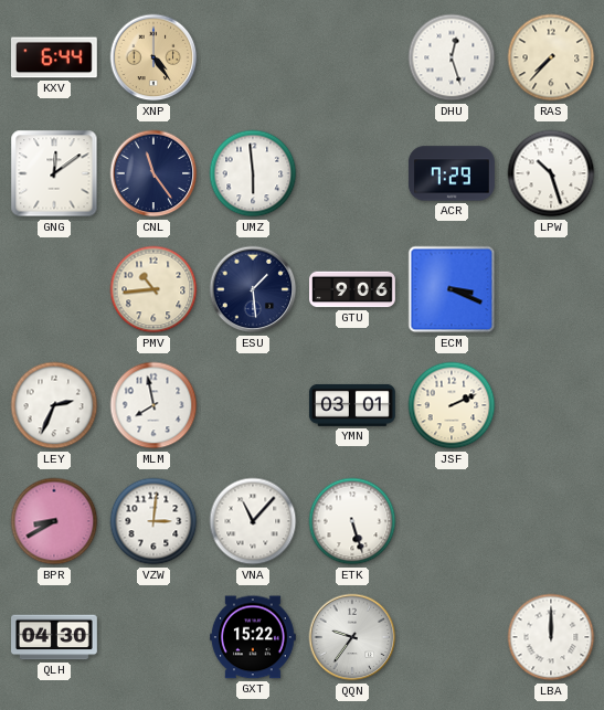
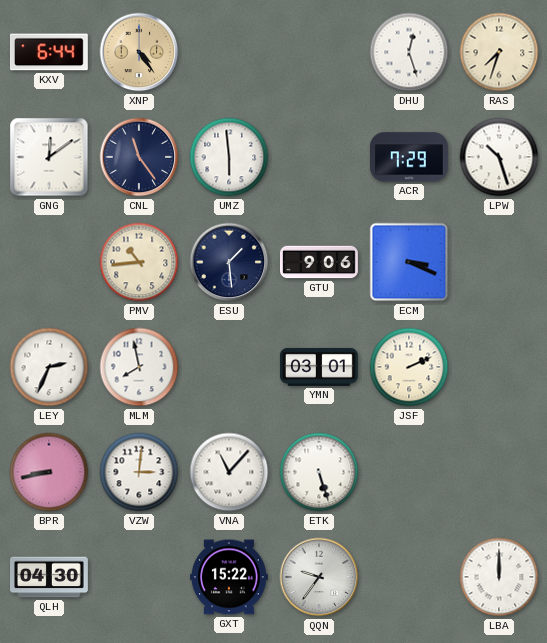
RAS: 7:37 -> 7:33
BPR: 8:40 -> 8:43
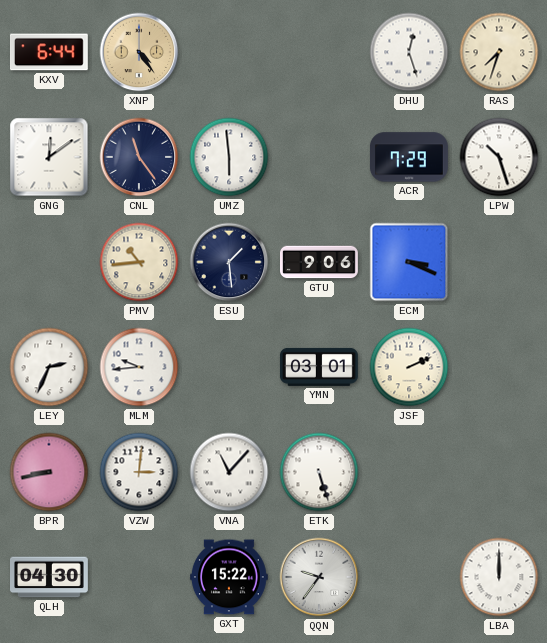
MLM: 7:58 -> 9:44
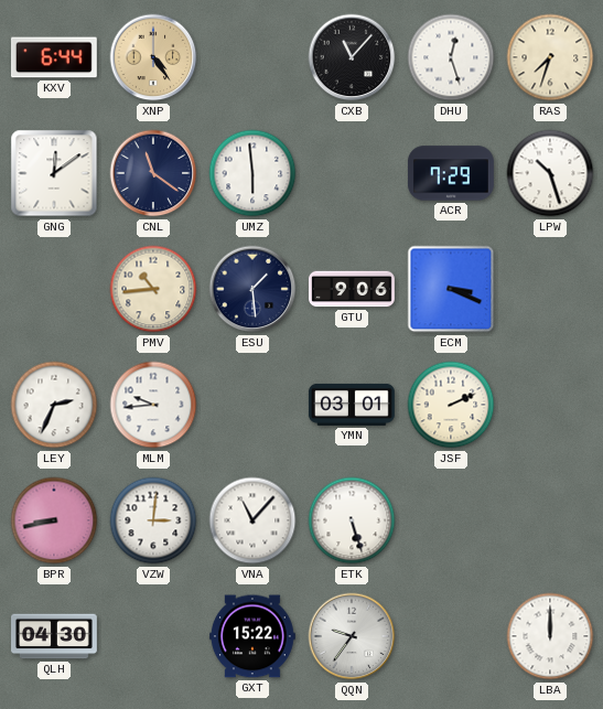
CXB: none -> 11:07
CNL: 11:24 -> 11:21
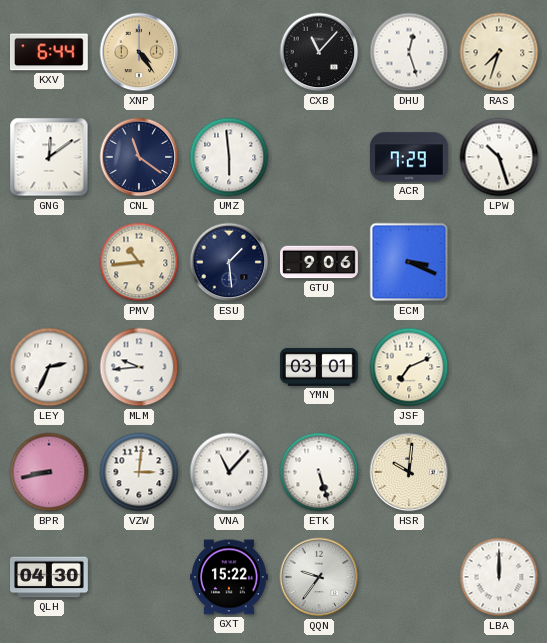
JSF: 2:11 -> 7:11
HSR: none -> 10:01
